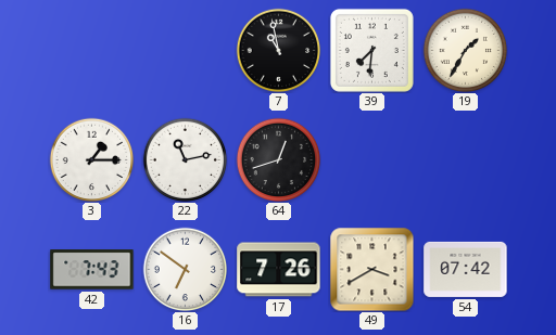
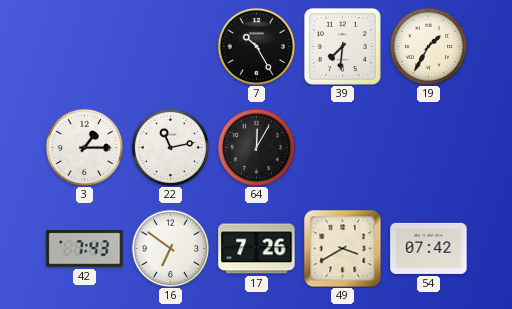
7: 10:58 -> 10:25
64: 12:42 -> 12:05
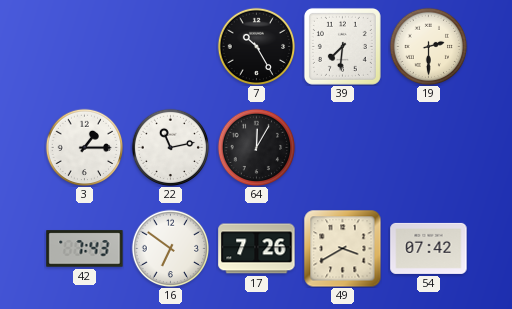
19: 1:35 -> 2:30
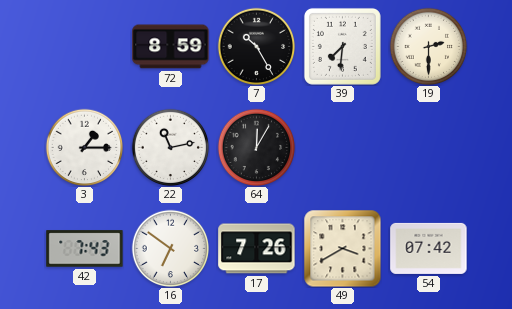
72: none -> 8:59
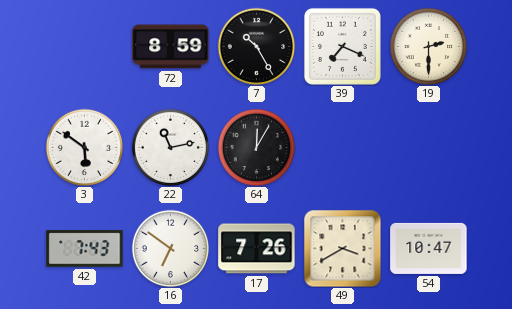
39: 7:31 -> 7:19
3: 1:15 -> 5:51
54: 07:42 -> 10:47
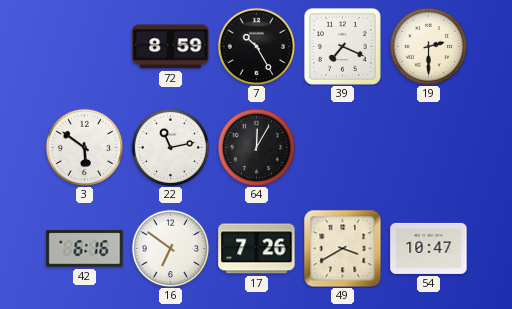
42: 7:43 -> 6:16
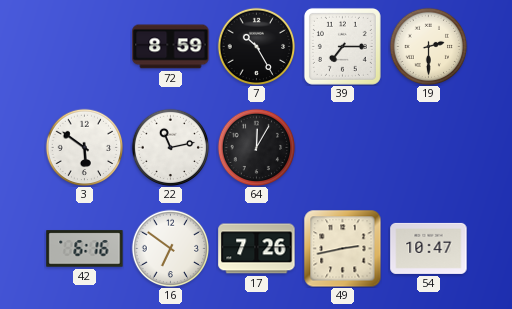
39: 7:19 -> 7:15
49: 3:40 -> 2:43
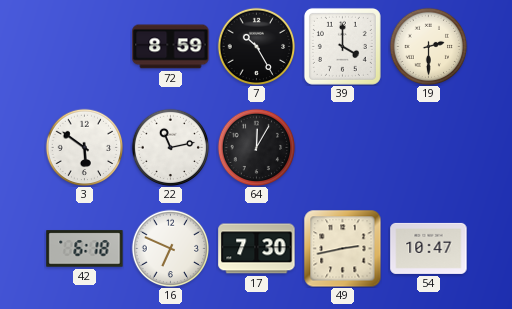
39: 7:15 -> 4:00
42: 6:16 -> 6:18
16: 6:51 -> 6:49
17: 7:26 -> 7:30
